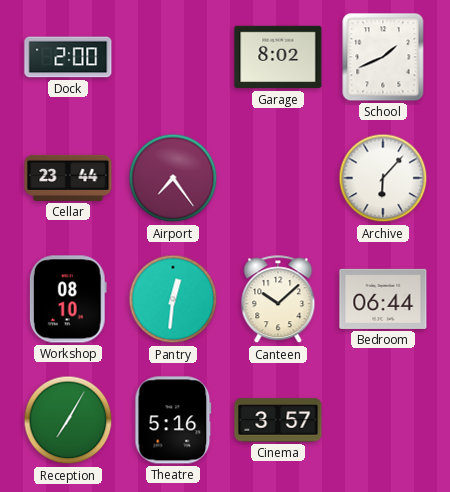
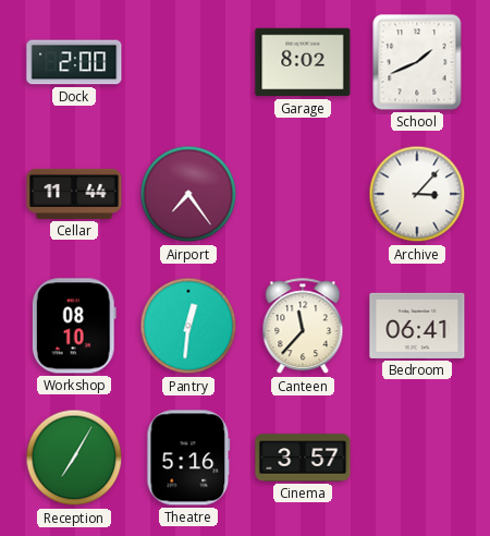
Cellar: 23:44 -> 11:44
Archive: 6:07 -> 3:07
Canteen: 10:08 -> 11:37
Bedroom: 06:44 -> 06:41
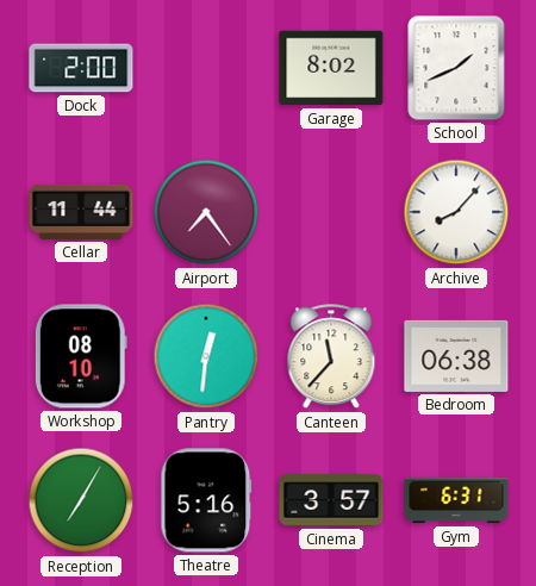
Archive: 3:07 -> 8:07
Bedroom: 06:41 -> 06:38
Gym: none -> 6:31
